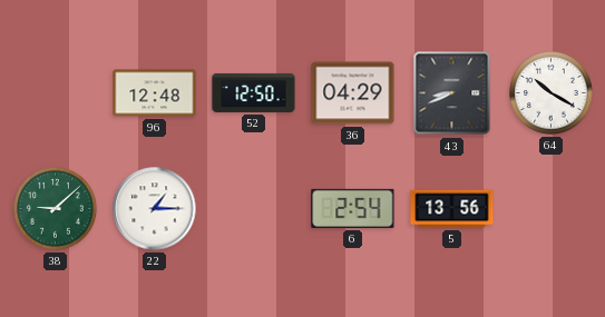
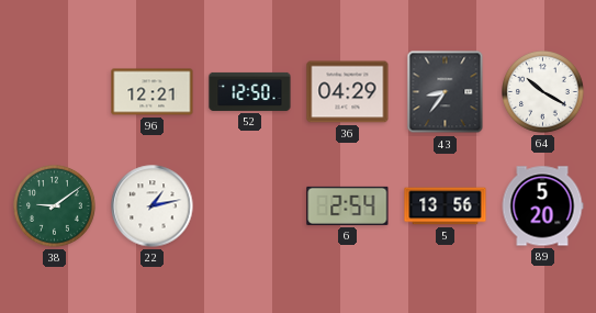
96: 12:48 -> 12:21
43: 8:41 -> 8:36
38: 9:08 -> 9:09
22: 1:15 -> 1:13
89: none -> 5:20
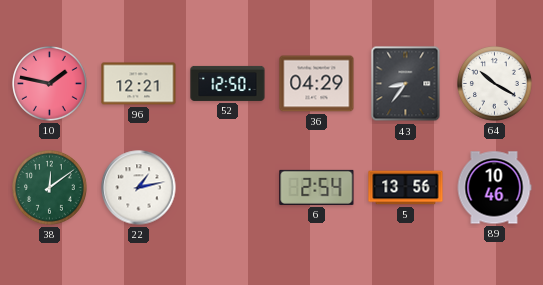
10: none -> 1:47
38: 9:09 -> 12:09
89: 5:20 -> 10:46
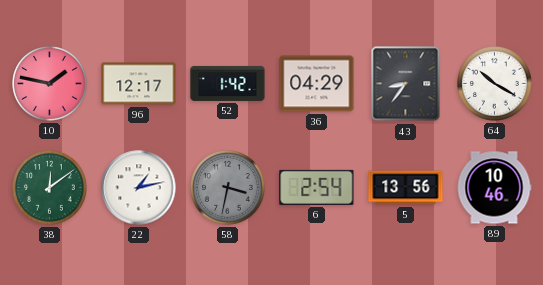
96: 12:21 -> 12:17
52: 12:50 -> 1:42
58: none -> 3:32
